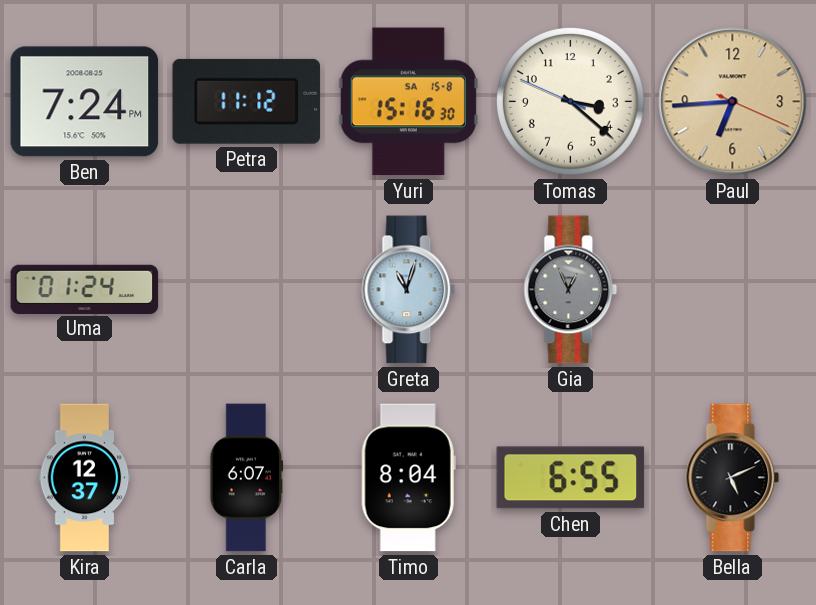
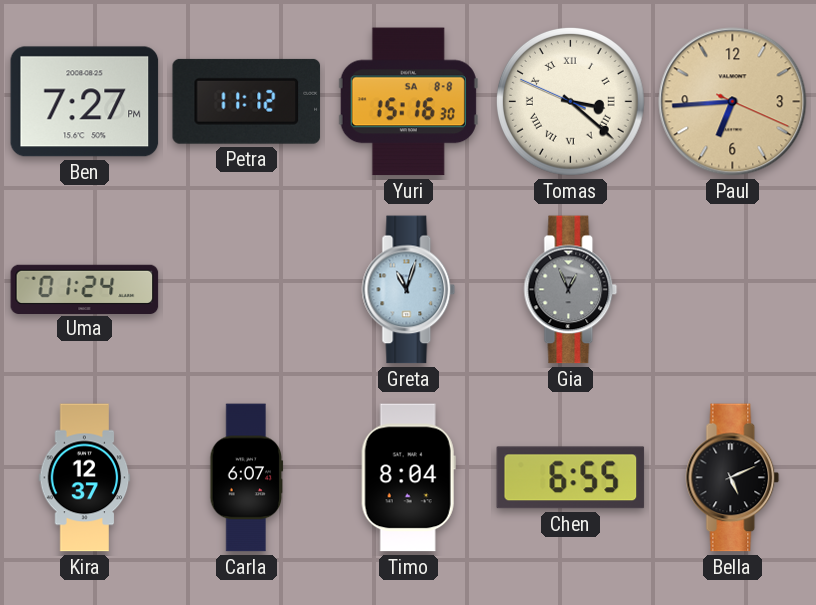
Ben: 7:24 -> 7:27
Yuri date: SA 15-8 -> SA 8-8
Tomas numerals: Arabic -> Roman
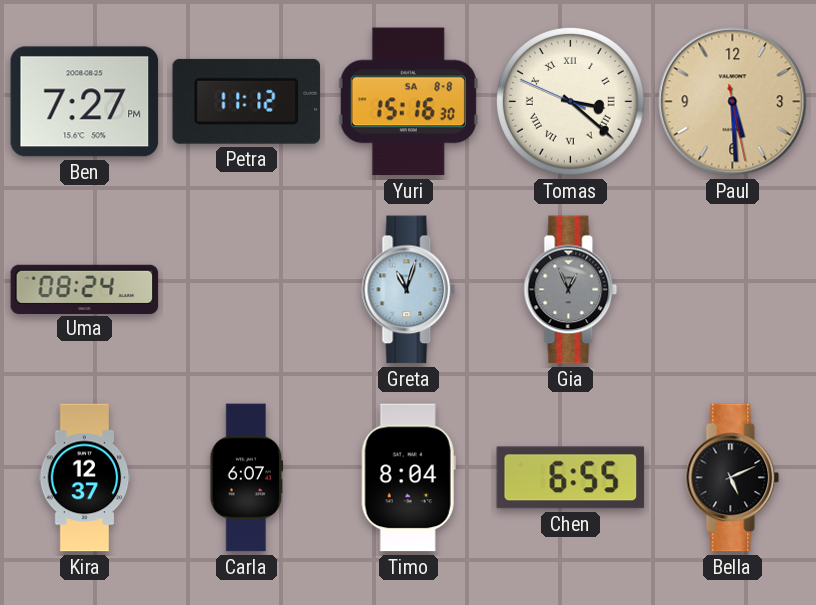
Paul: 6:44 -> 5:29
Uma: 01:24 -> 08:24
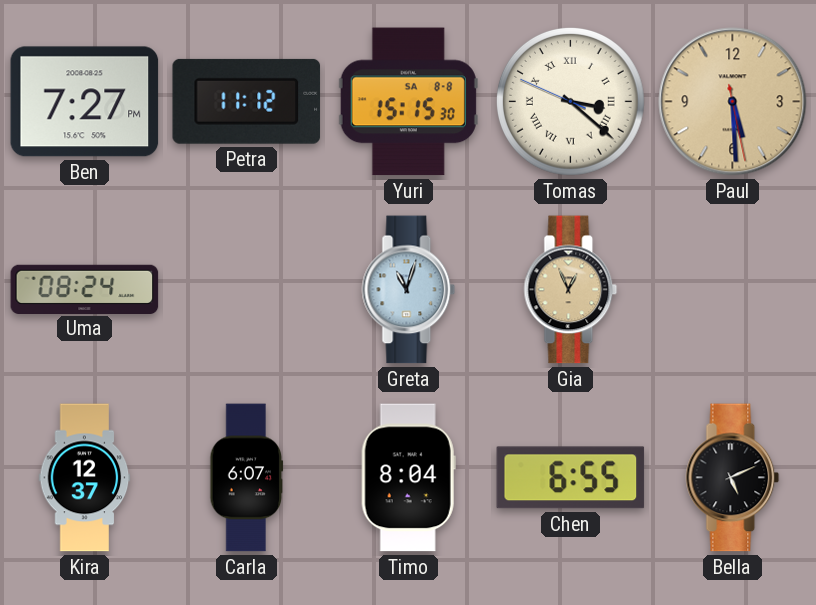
Yuri: 15:16 -> 15:15
Gia dial: grey -> champagne
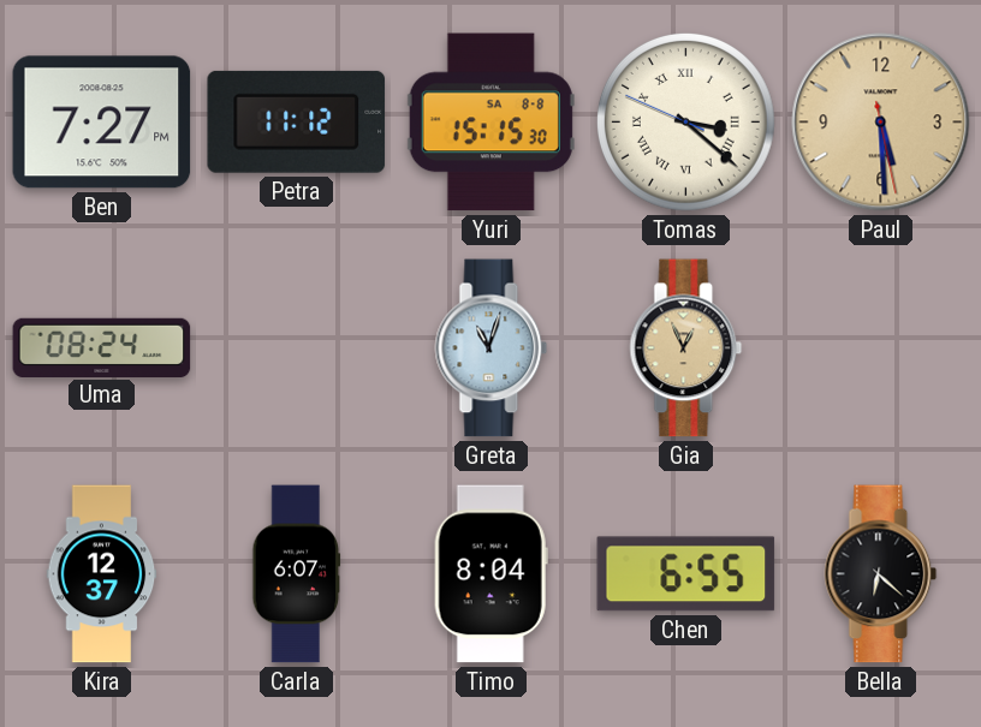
Bella: 5:11 -> 6:22
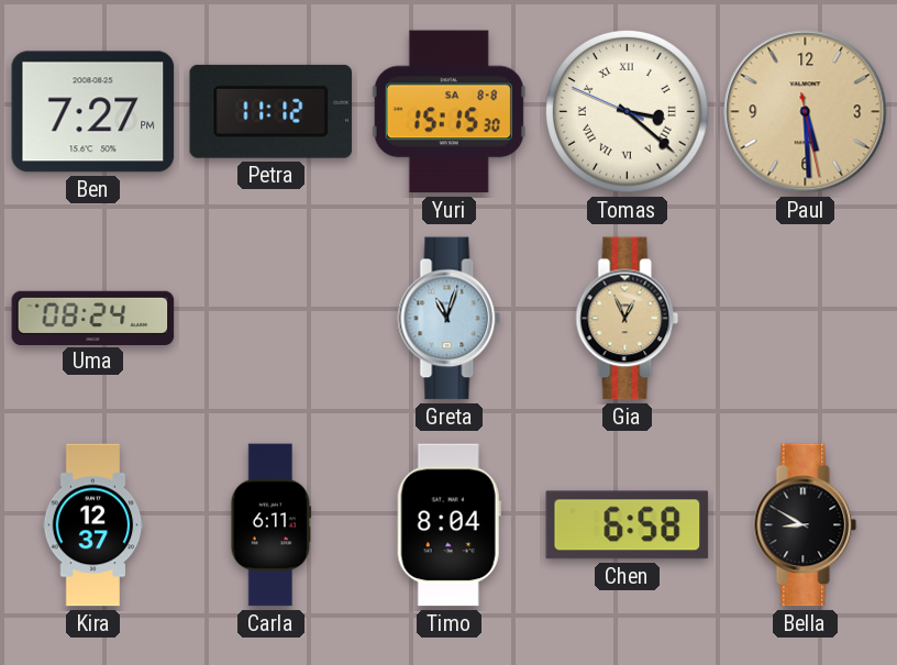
Carla: 6:07 -> 6:11
Chen: 6:55 -> 6:58
Bella: 6:22 -> 8:50
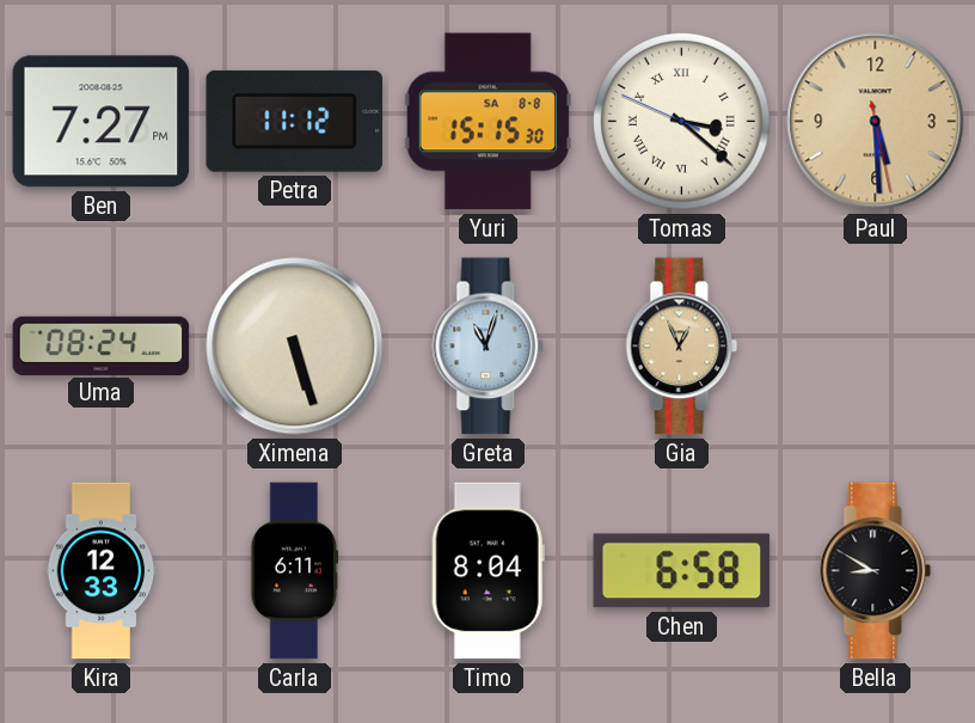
Ximena: none -> 5:27
Kira: 12:37 -> 12:33
